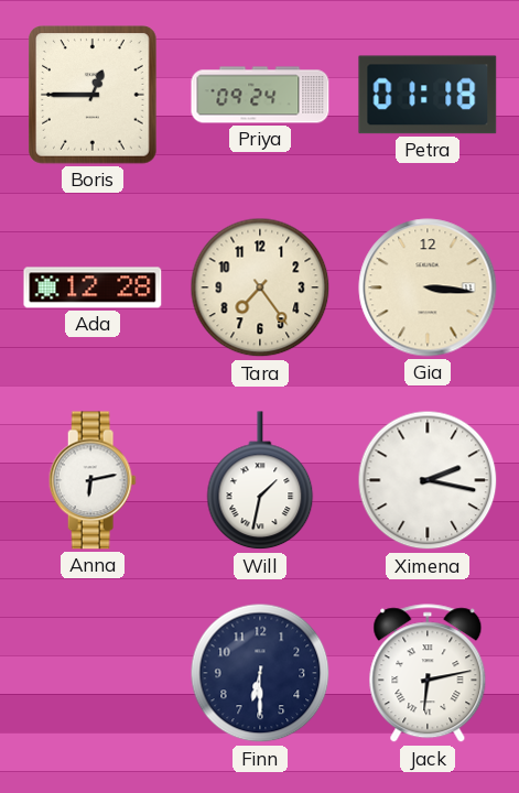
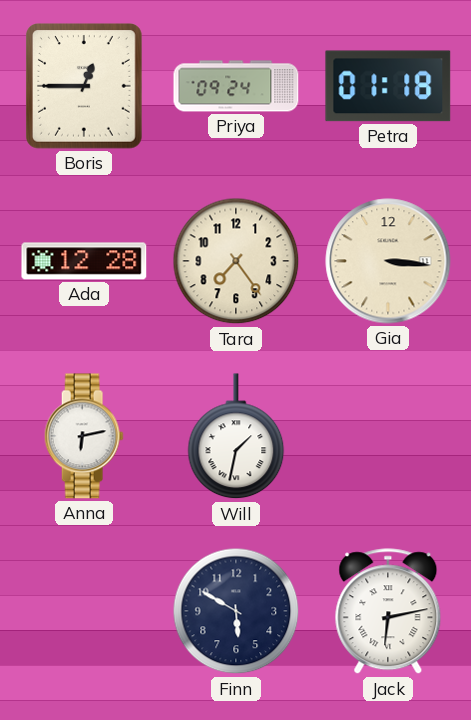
Ximena: 2:17 -> none
Finn: 6:30 -> 5:50
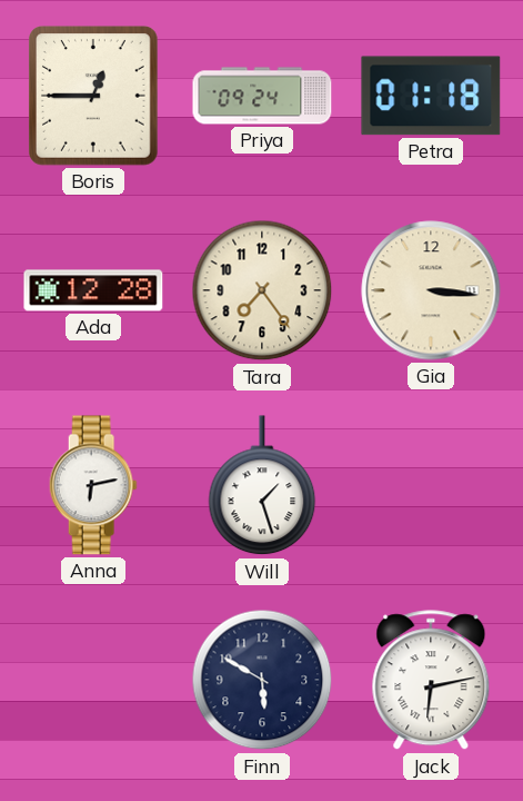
Will: 1:32 -> 1:27
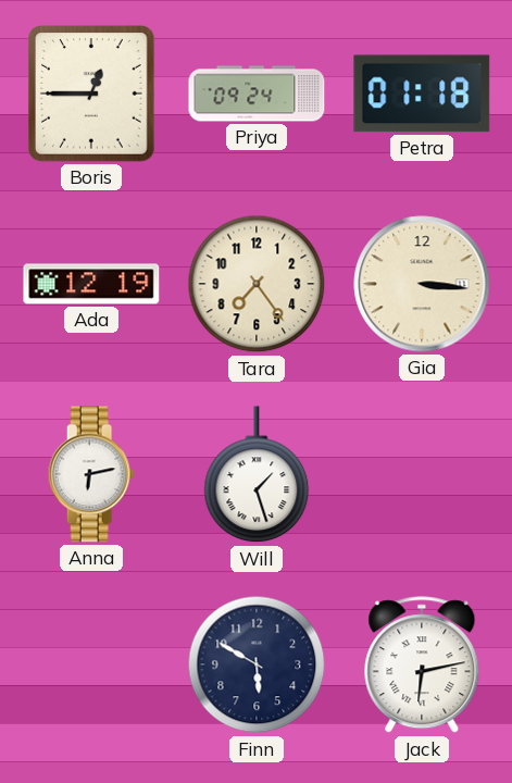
Ada: 12:28 -> 12:19
